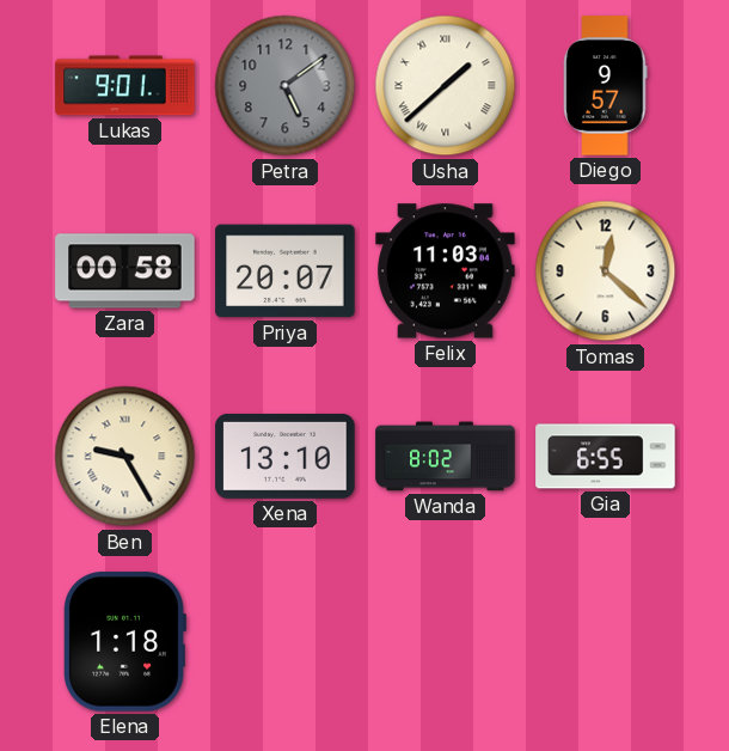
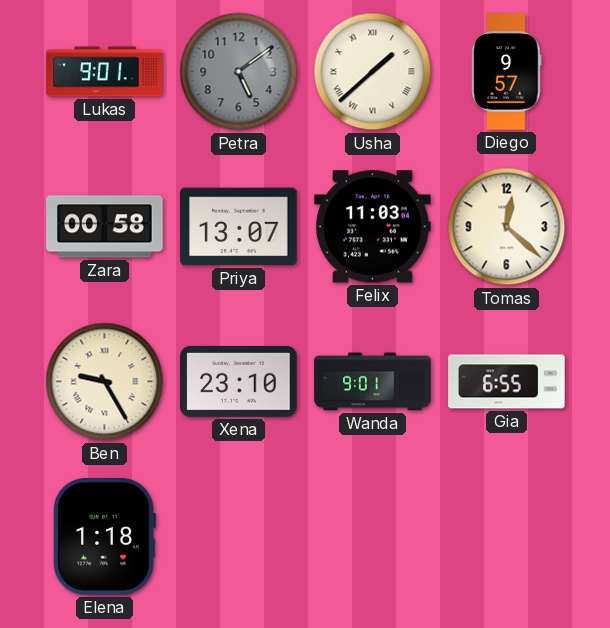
Priya: 20:07 -> 13:07
Xena: 13:10 -> 23:10
Wanda: 8:02 -> 9:01
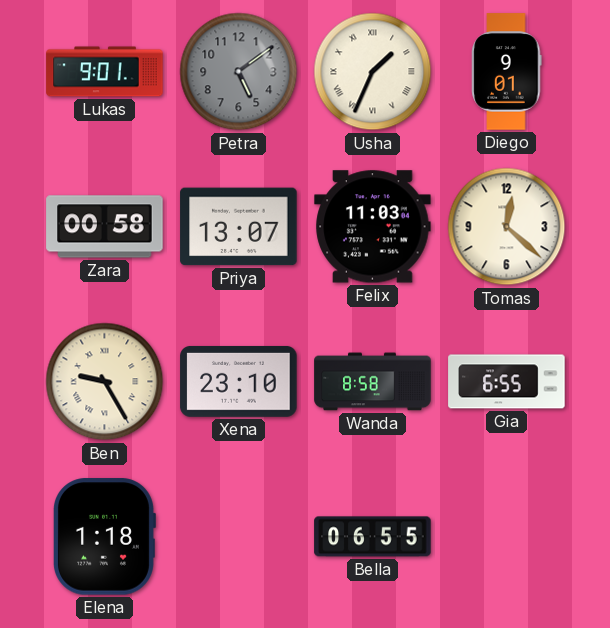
Usha: 1:38 -> 1:34
Diego: 9:57 -> 9:01
Wanda: 9:01 -> 8:58
Bella: none -> 06:55
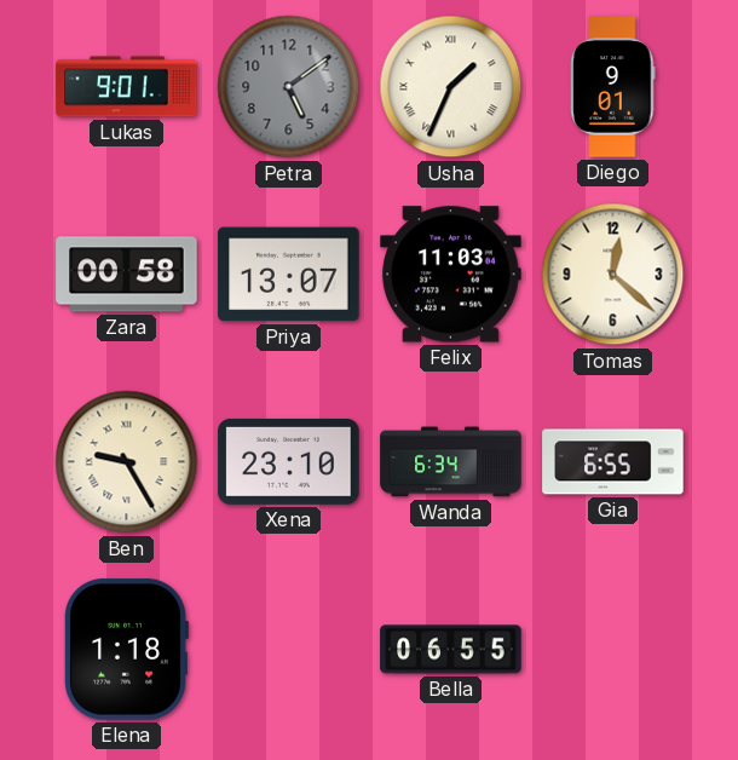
Wanda: 8:58 -> 6:34
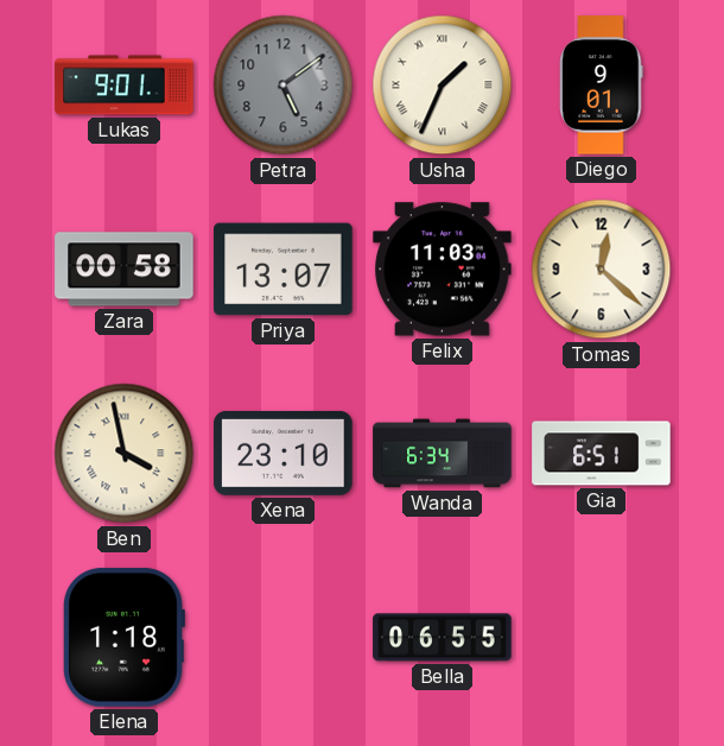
Ben: 9:25 -> 3:58
Gia: 6:55 -> 6:51
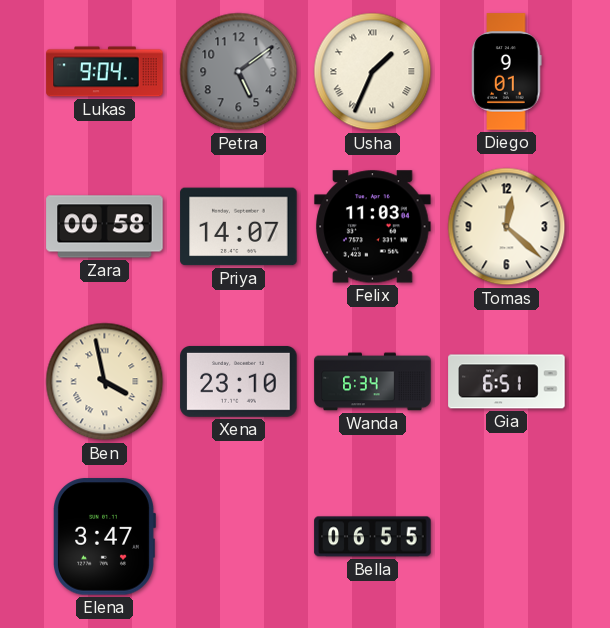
Lukas: 9:01 -> 9:04
Priya: 13:07 -> 14:07
Elena: 1:18 -> 3:47
